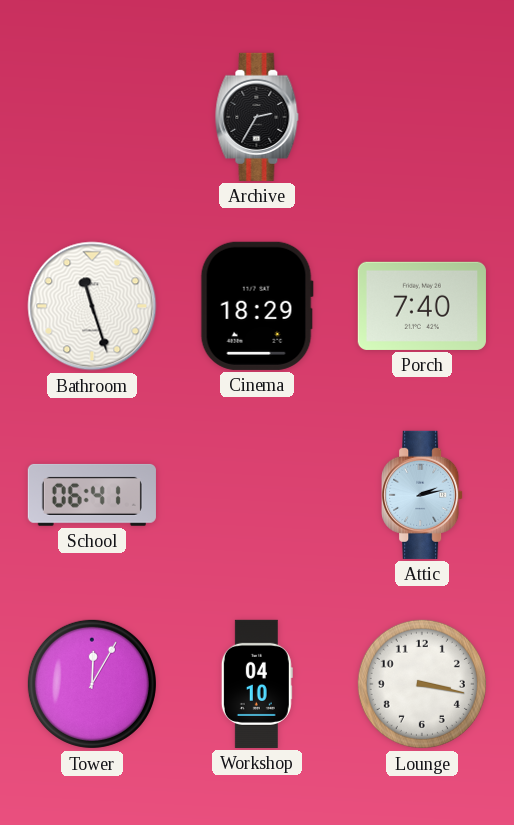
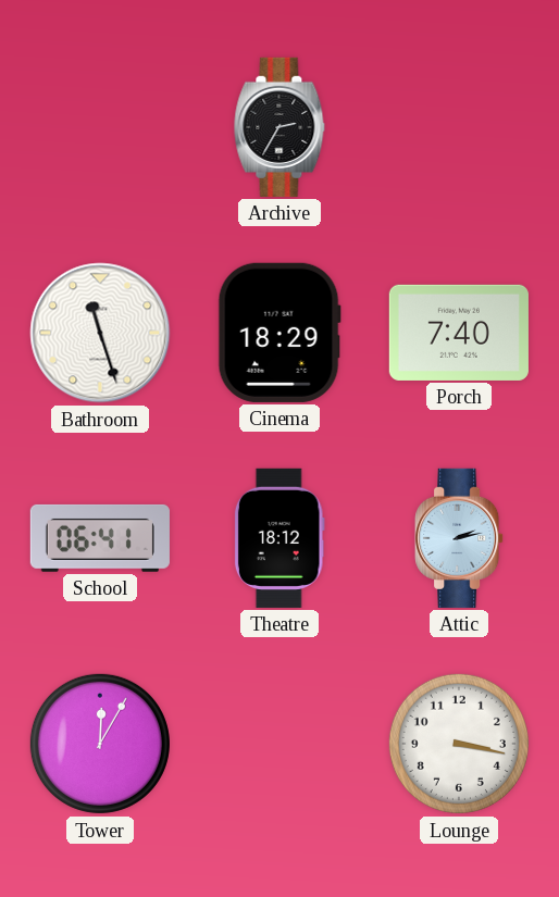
Theatre: none -> 18:12
Workshop: 04:10 -> none
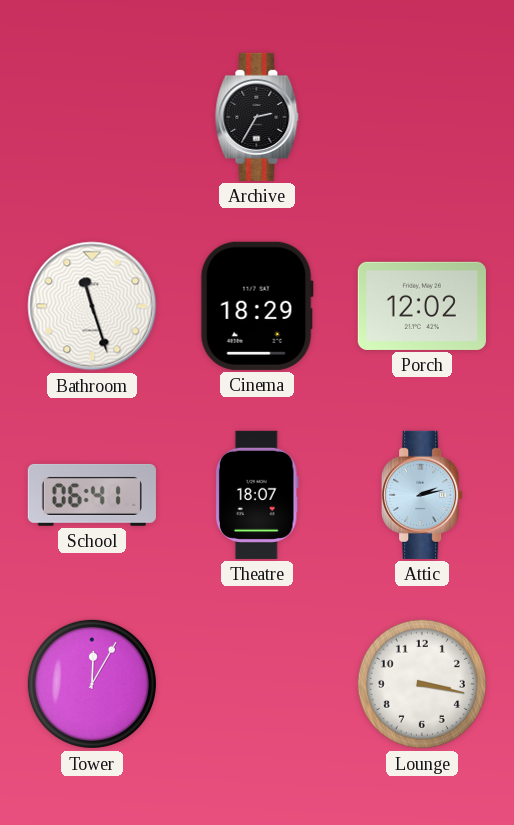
Porch: 7:40 -> 12:02
Theatre: 18:12 -> 18:07
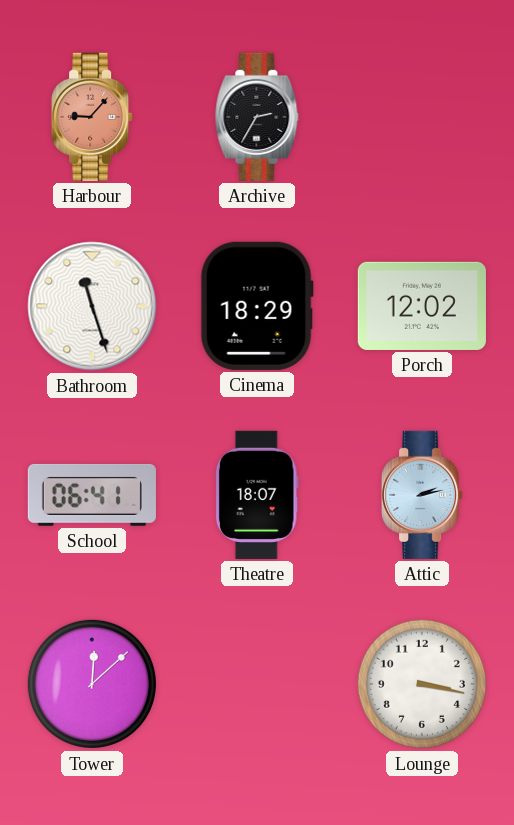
Harbour: none -> 9:07
Tower: 12:05 -> 12:08
